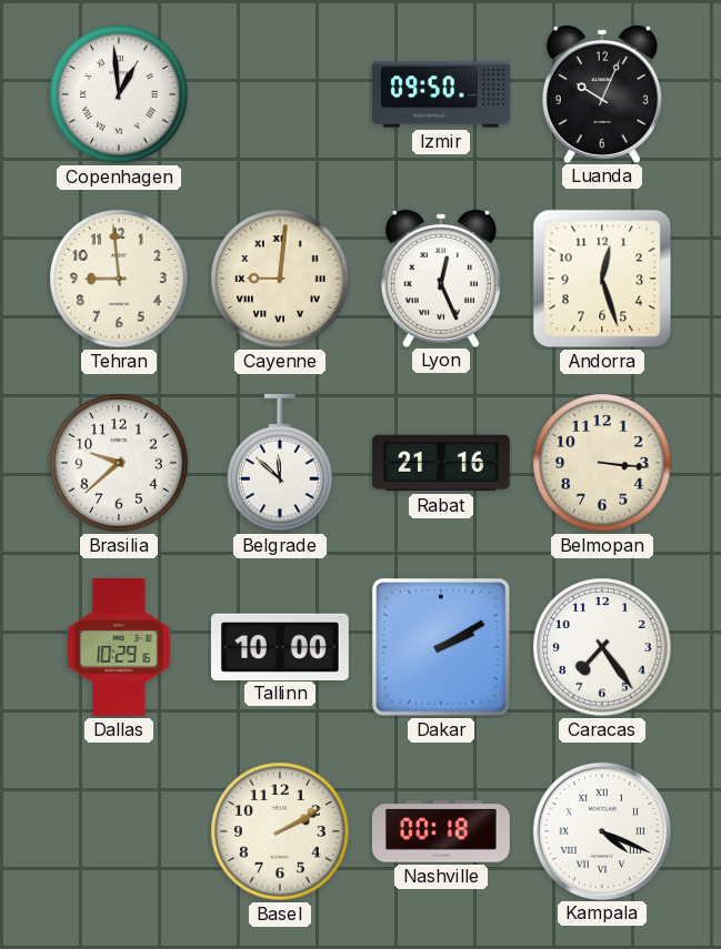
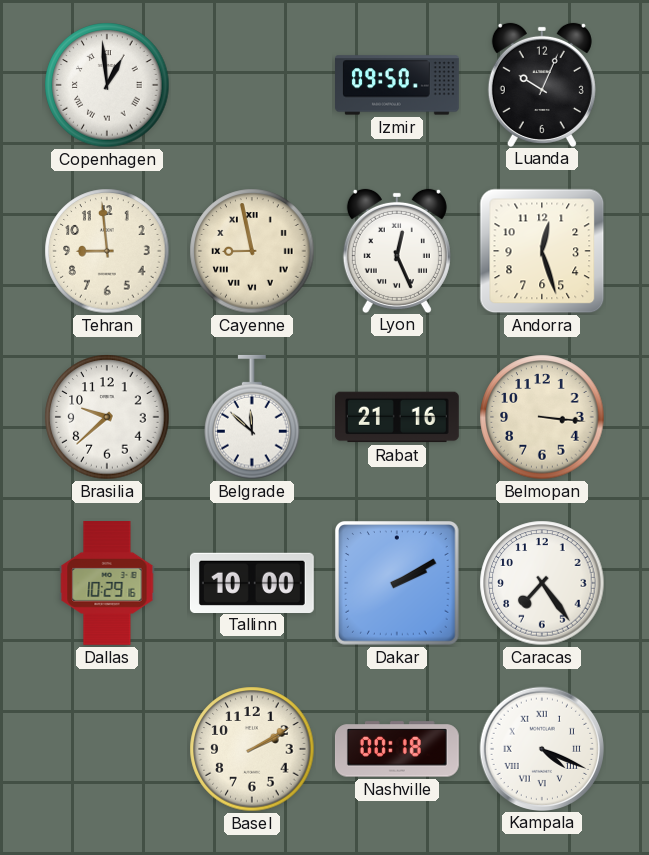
Cayenne: 9:01 -> 8:58
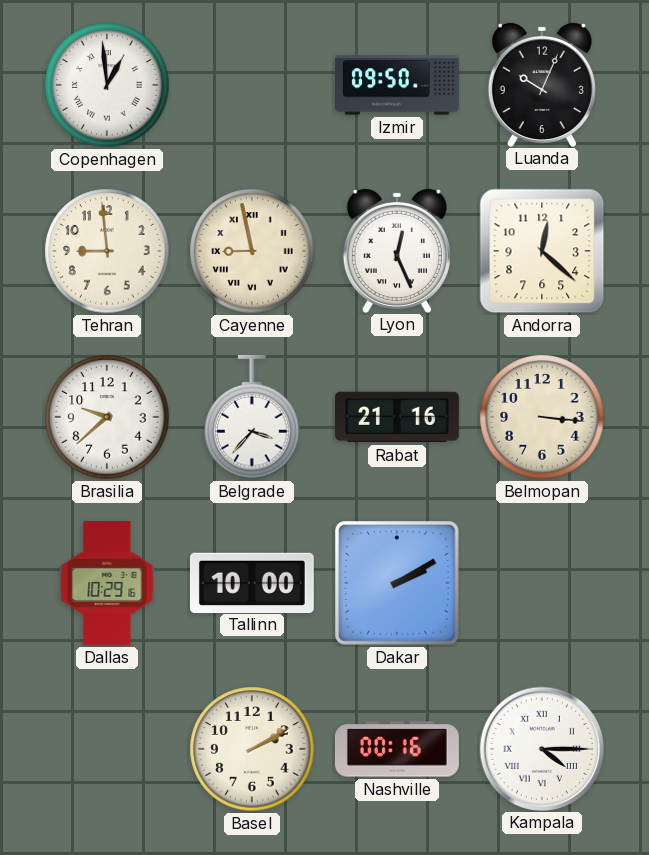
Andorra: 12:27 -> 12:22
Belgrade: 11:52 -> 3:37
Caracas: 7:24 -> none
Nashville: 00:18 -> 00:16
Kampala: 4:19 -> 4:15
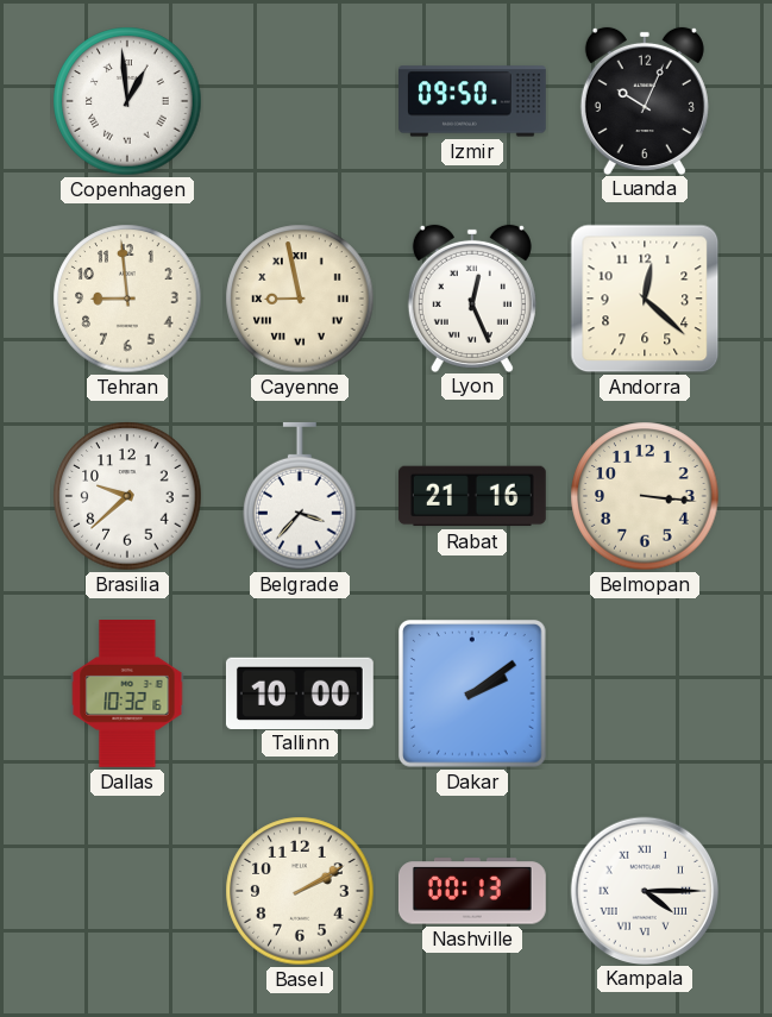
Dallas: 10:29 -> 10:32
Dakar: 2:10 -> 2:09
Nashville: 00:16 -> 00:13
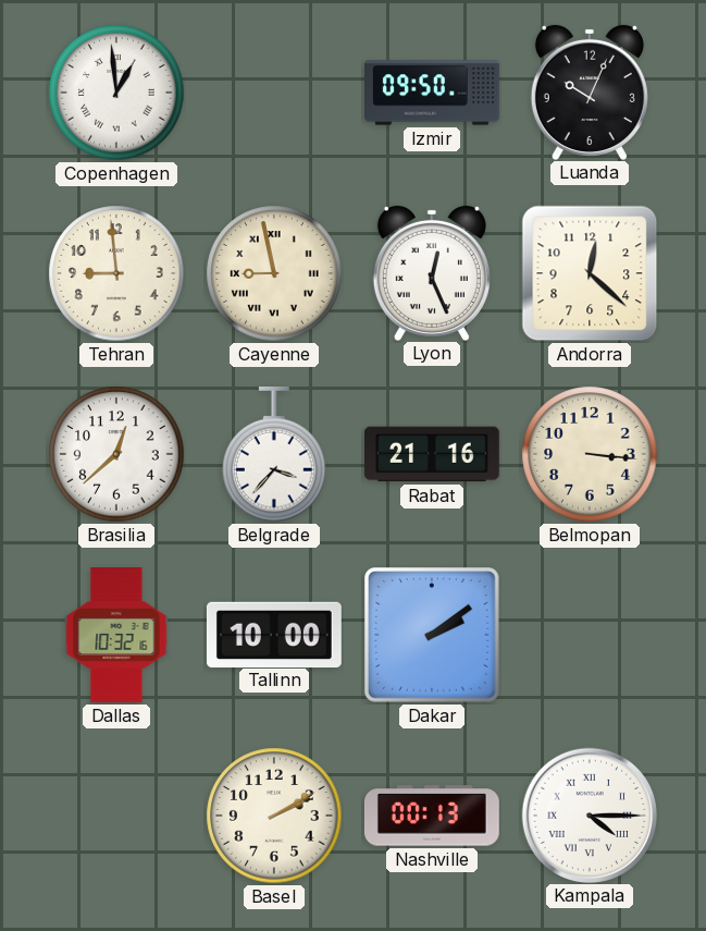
Brasilia: 9:38 -> 12:38
